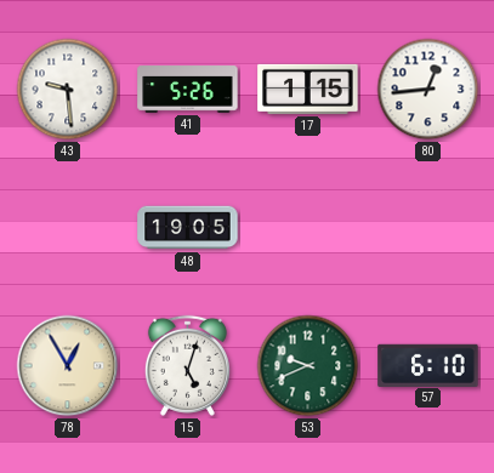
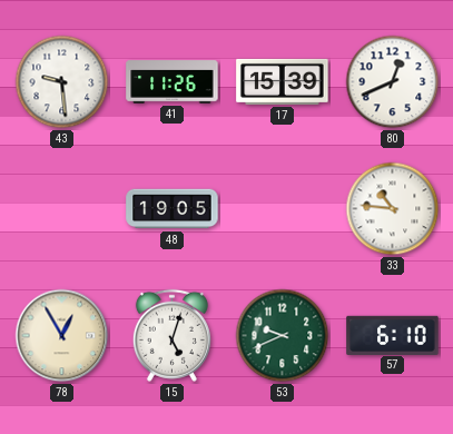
41: 5:26 -> 11:26
17: 1:15 -> 15:39
80: 12:44 -> 12:41
33: none -> 10:46
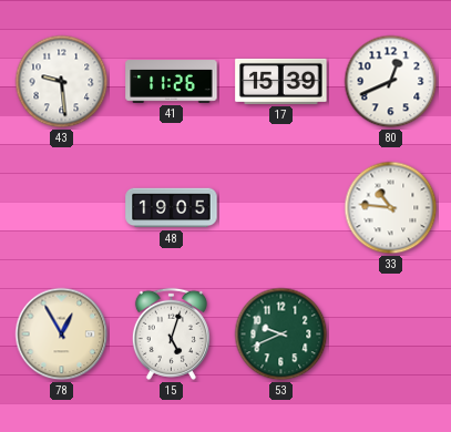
57: 6:10 -> none
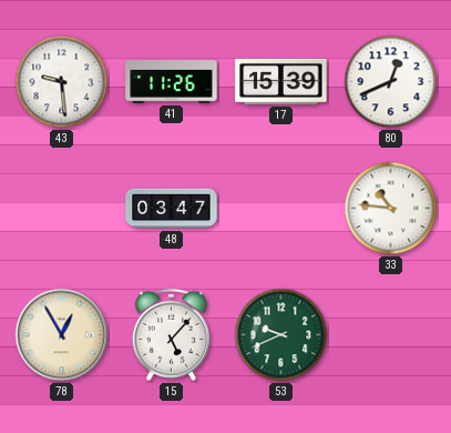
48: 19:05 -> 03:47
15: 5:03 -> 5:07
